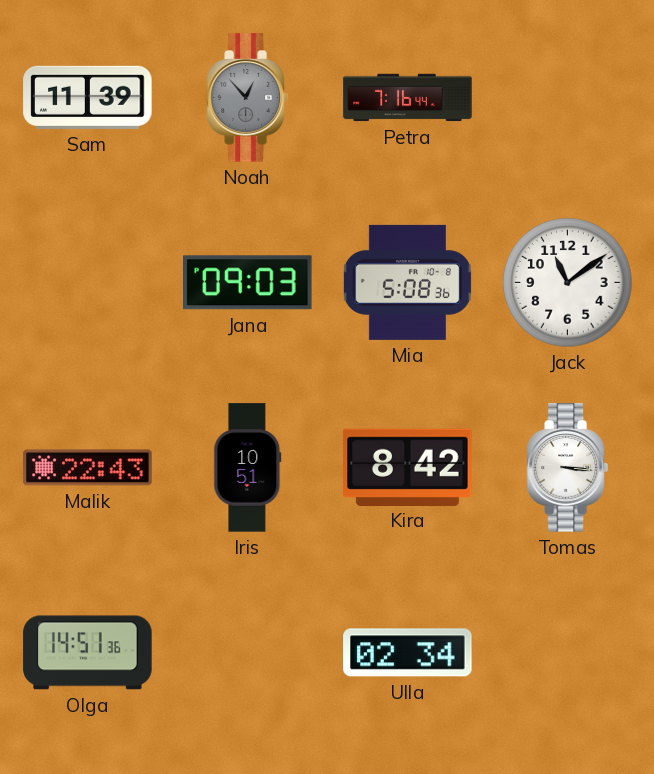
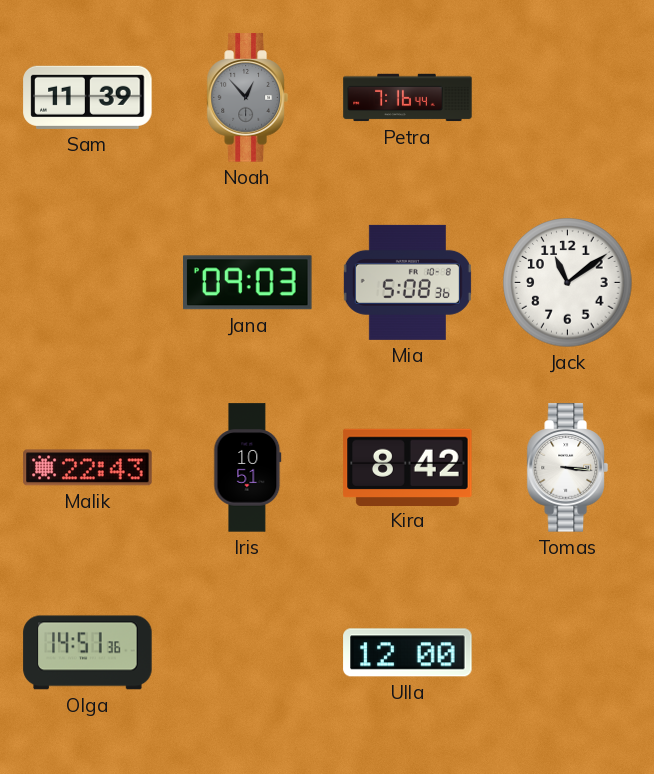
Ulla: 02:34 -> 12:00
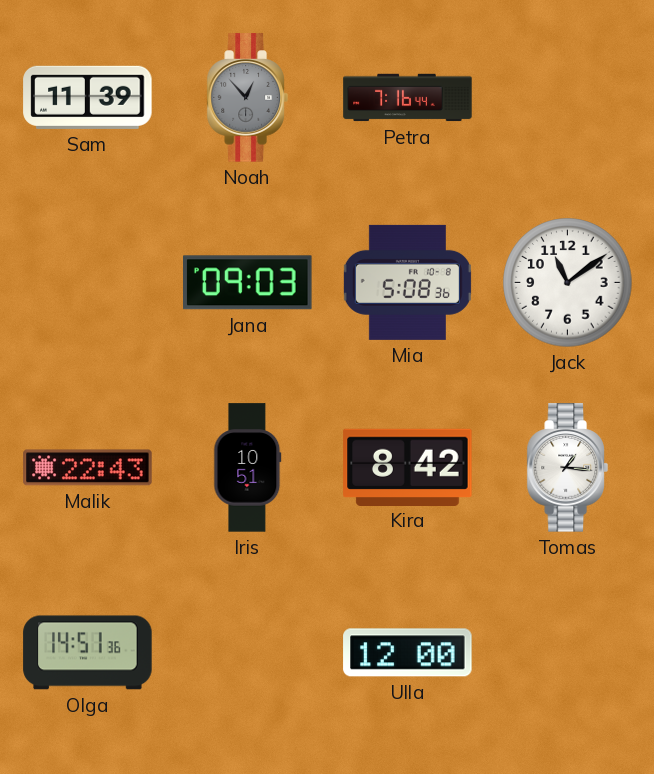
Tomas: 3:16 -> 1:16
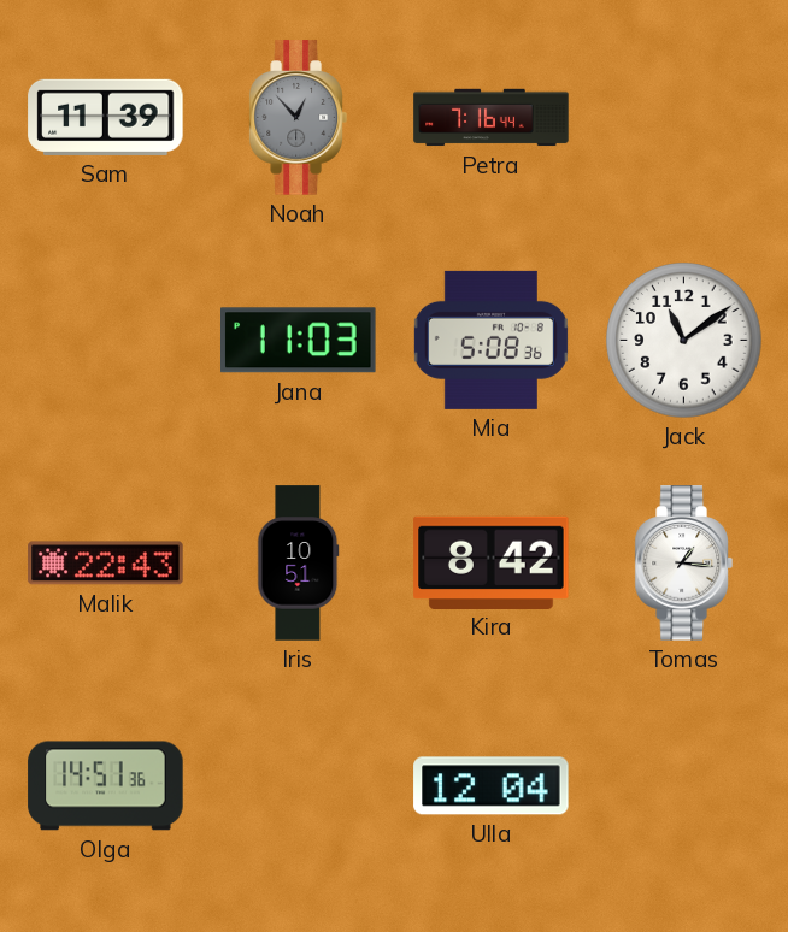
Jana: 09:03 -> 11:03
Ulla: 12:00 -> 12:04
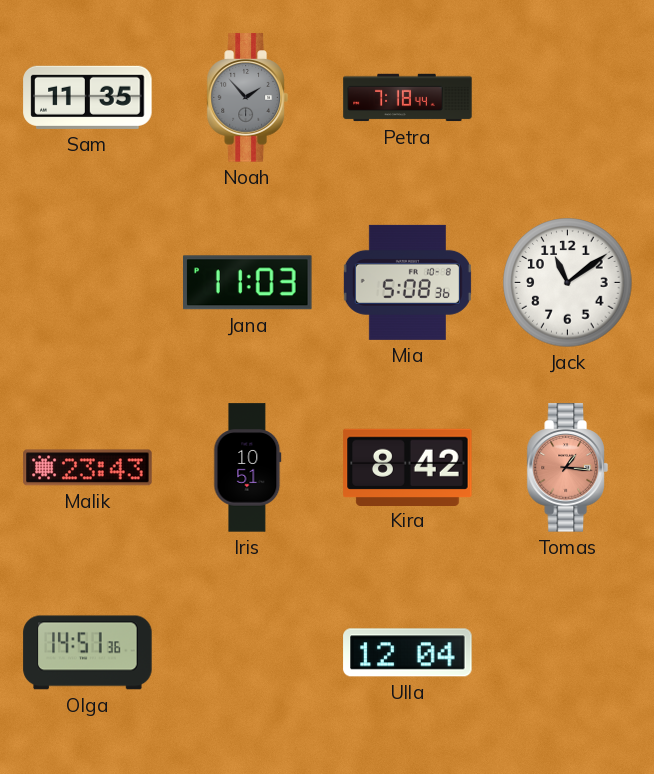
Sam: 11:39 -> 11:35
Noah: 12:53 -> 1:53
Petra: 7:16 -> 7:18
Malik: 22:43 -> 23:43
Tomas dial: white -> salmon
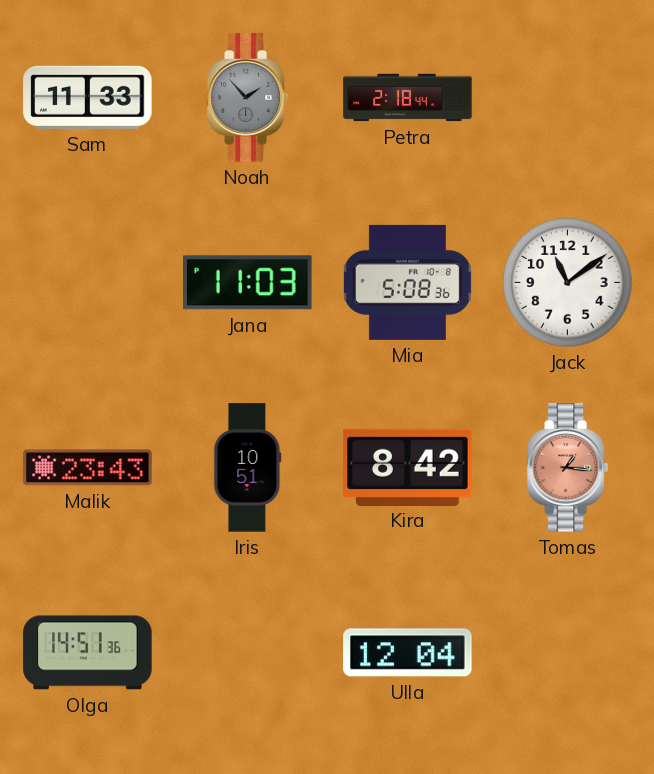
Sam: 11:35 -> 11:33
Petra: 7:18 -> 2:18
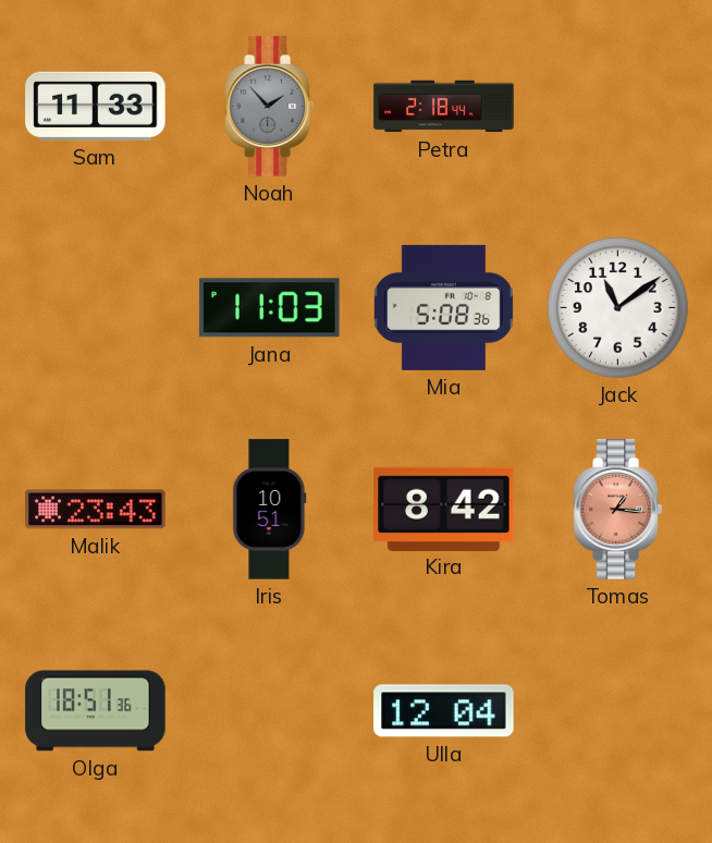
Olga: 14:51 -> 18:51
